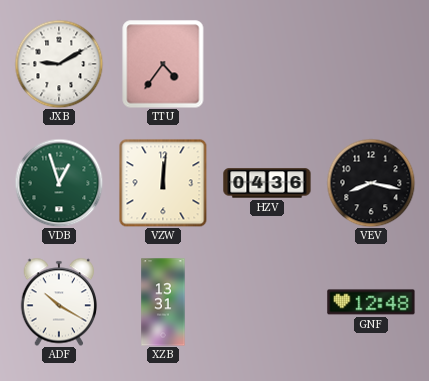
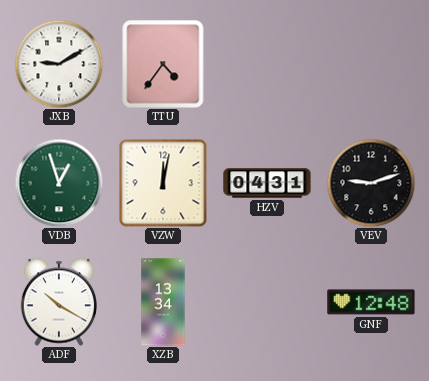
VZW: 12:01 -> 12:02
HZV: 04:36 -> 04:31
VEV: 8:17 -> 9:12
XZB: 13:31 -> 13:34
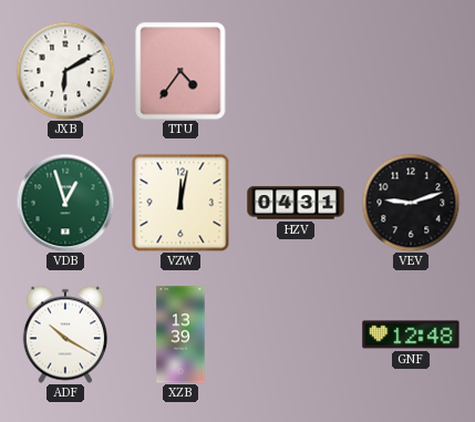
JXB: 9:10 -> 6:10
XZB: 13:34 -> 13:39
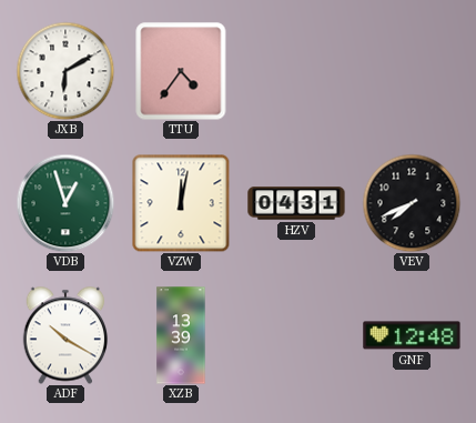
VEV: 9:12 -> 7:41
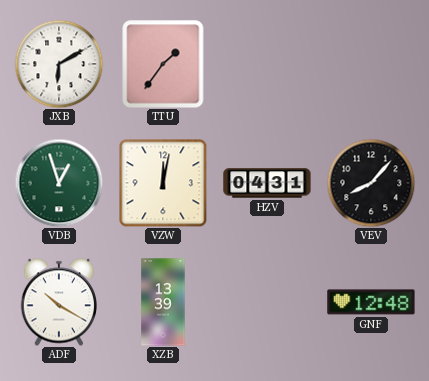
TTU: 4:36 -> 1:36
VEV: 7:41 -> 8:07
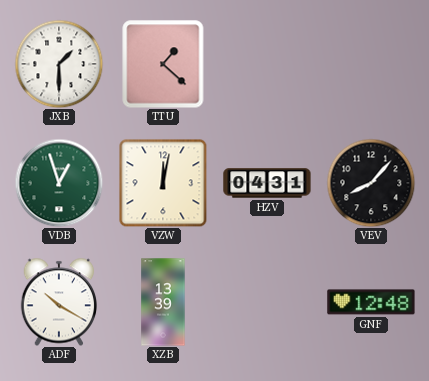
JXB: 6:10 -> 1:30
TTU: 1:36 -> 1:22
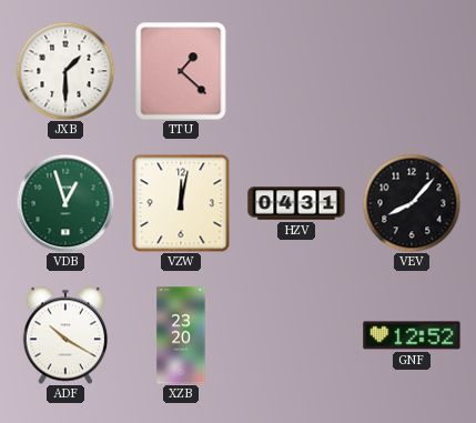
XZB: 13:39 -> 23:20
GNF: 12:48 -> 12:52
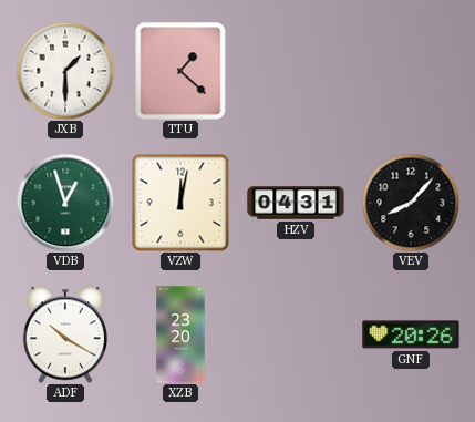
GNF: 12:52 -> 20:26
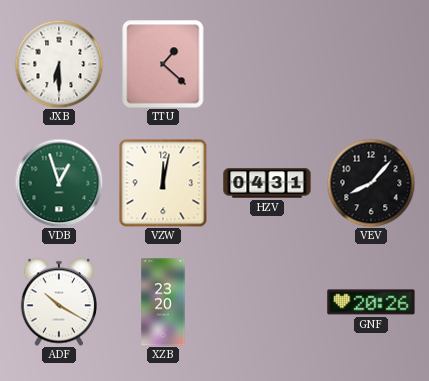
JXB: 1:30 -> 6:30
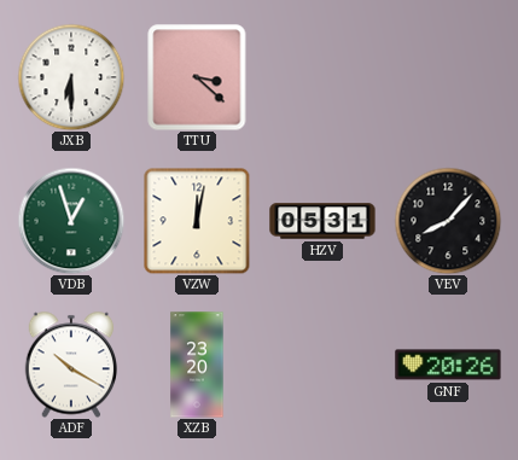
TTU: 1:22 -> 3:22
HZV: 04:31 -> 05:31
